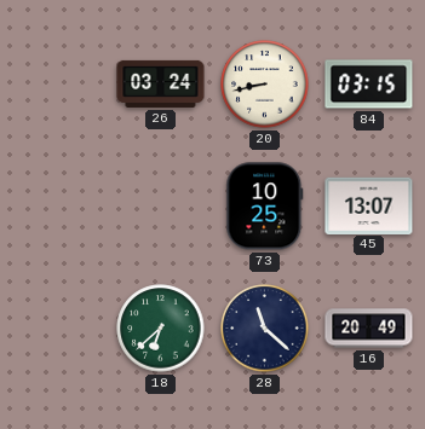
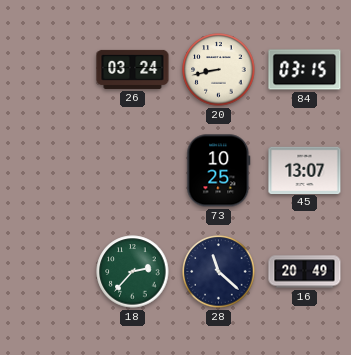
18: 6:38 -> 2:37
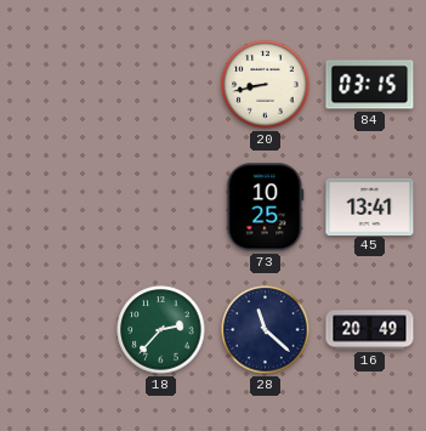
26: 03:24 -> none
45: 13:07 -> 13:41
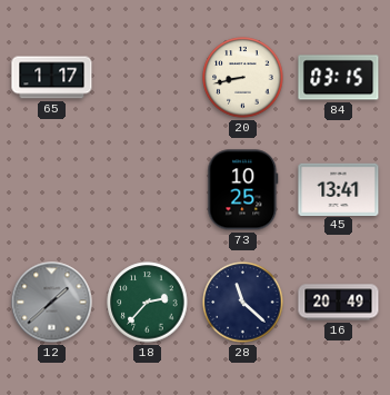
65: none -> 1:17
12: none -> 1:38
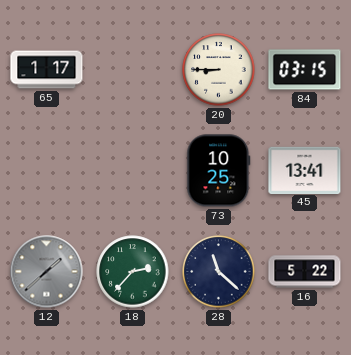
20: 8:43 -> 8:45
16: 20:49 -> 5:22
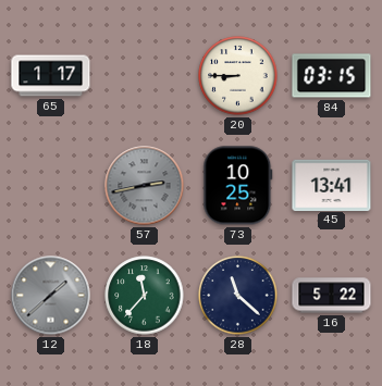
57: none -> 2:43
18: 2:37 -> 11:37
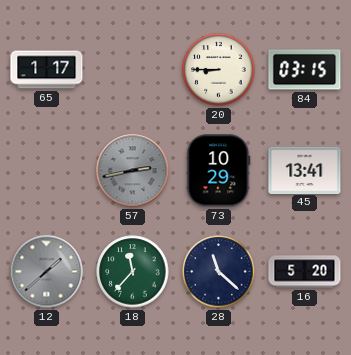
73: 10:25 -> 10:29
16: 5:22 -> 5:20
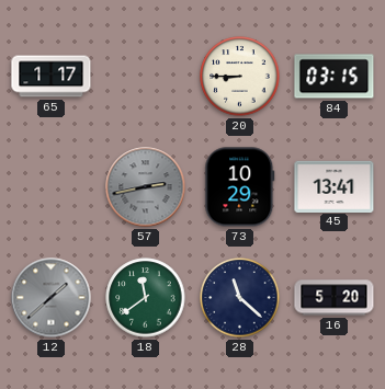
18: 11:37 -> 11:39
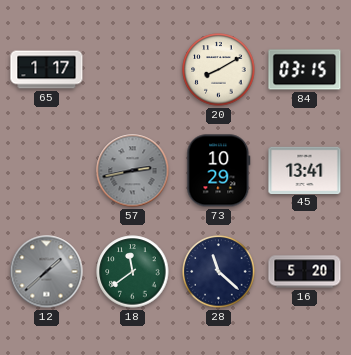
20: 8:45 -> 8:10
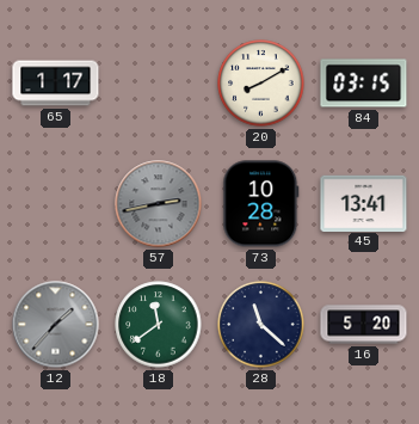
73: 10:29 -> 10:28
12: 1:38 -> 1:37
